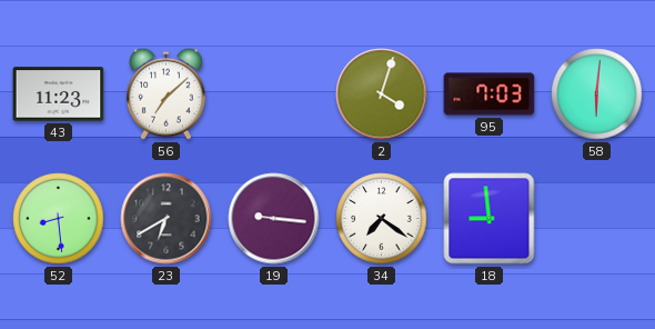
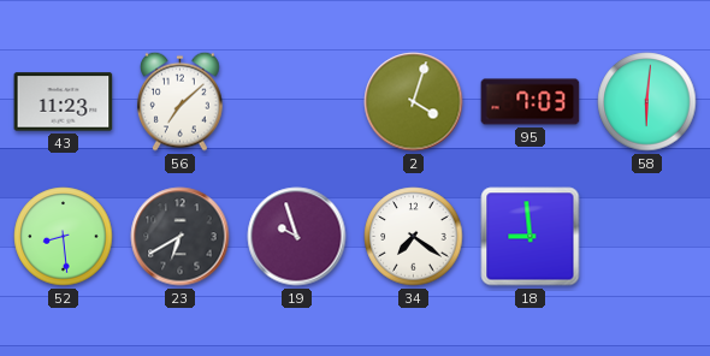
19: 9:16 -> 9:57
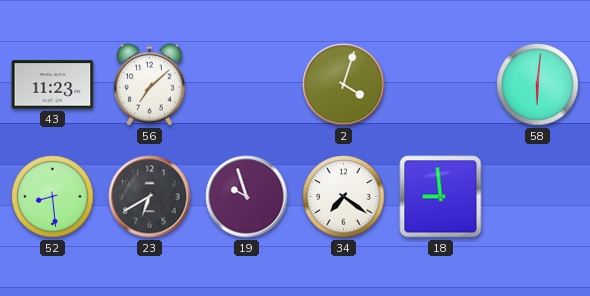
95: 7:03 -> none
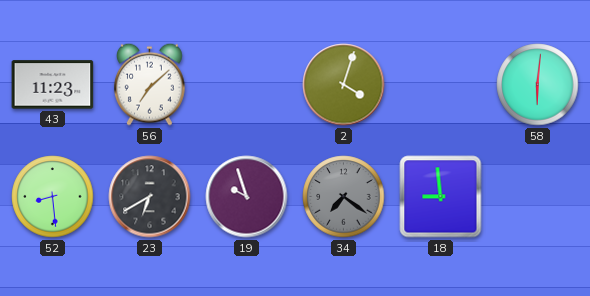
34 dial: white -> grey
